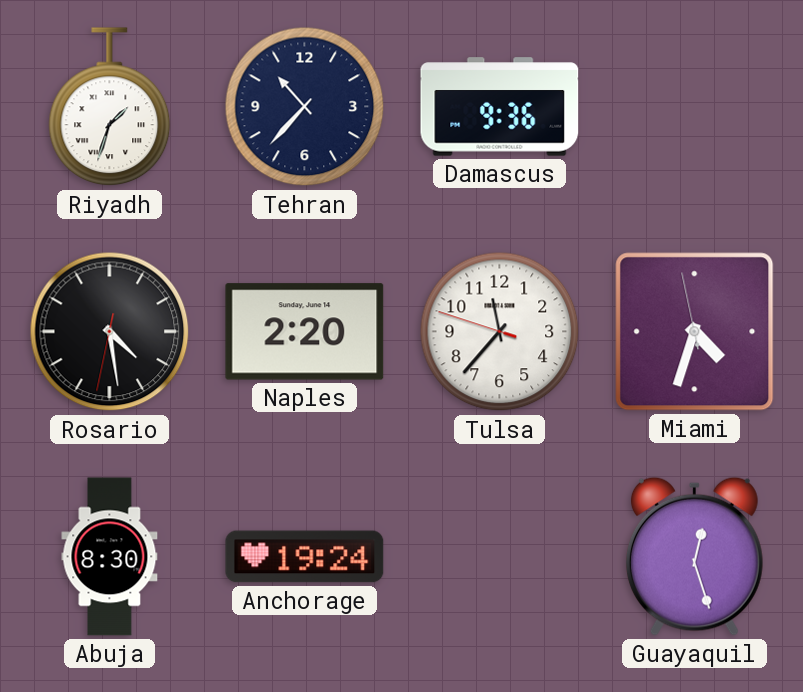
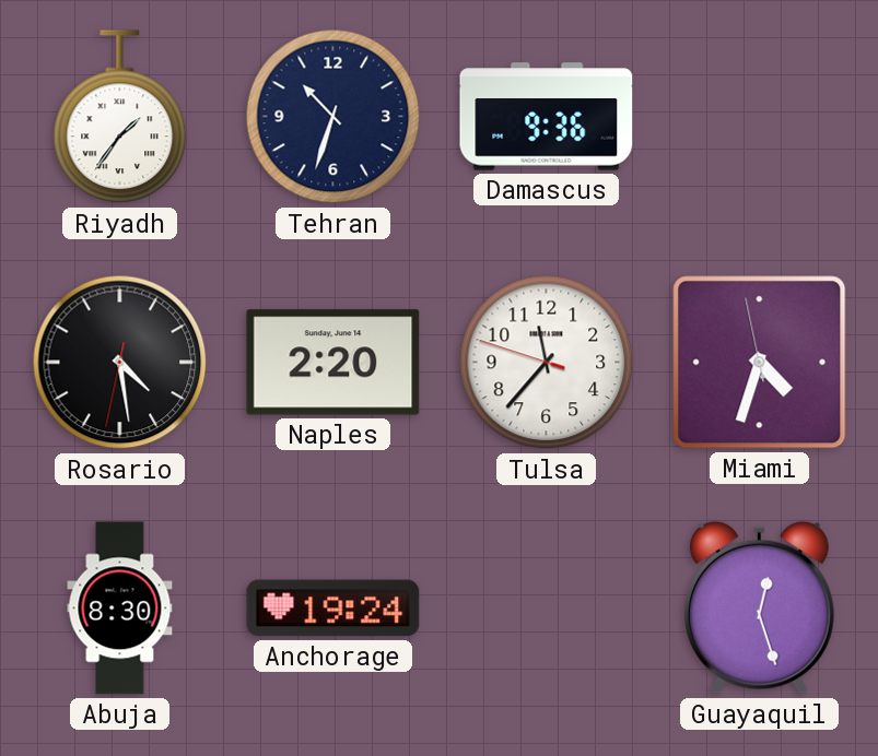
Riyadh: 1:33 -> 1:36
Tehran: 10:37 -> 10:33
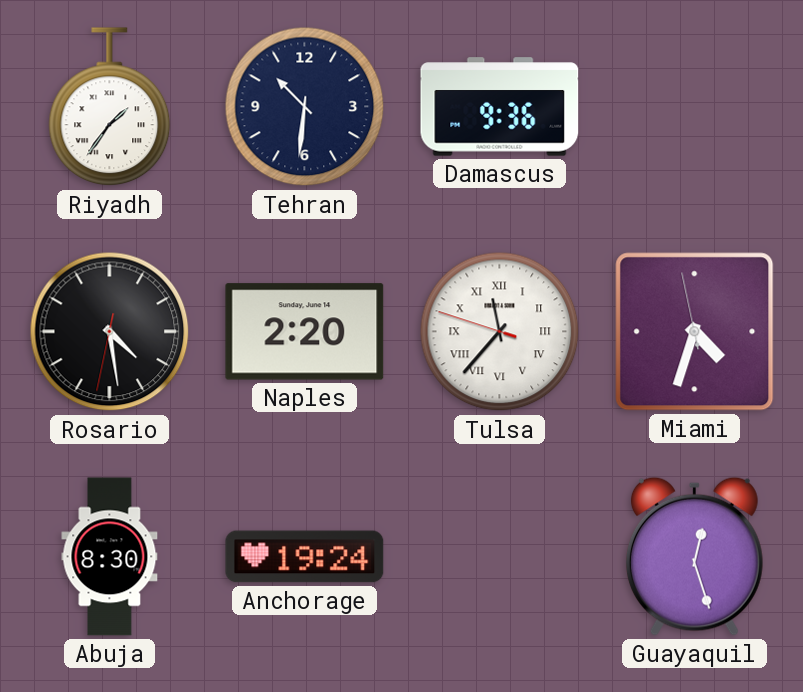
Tehran: 10:33 -> 10:31
Tulsa numerals: Arabic -> Roman
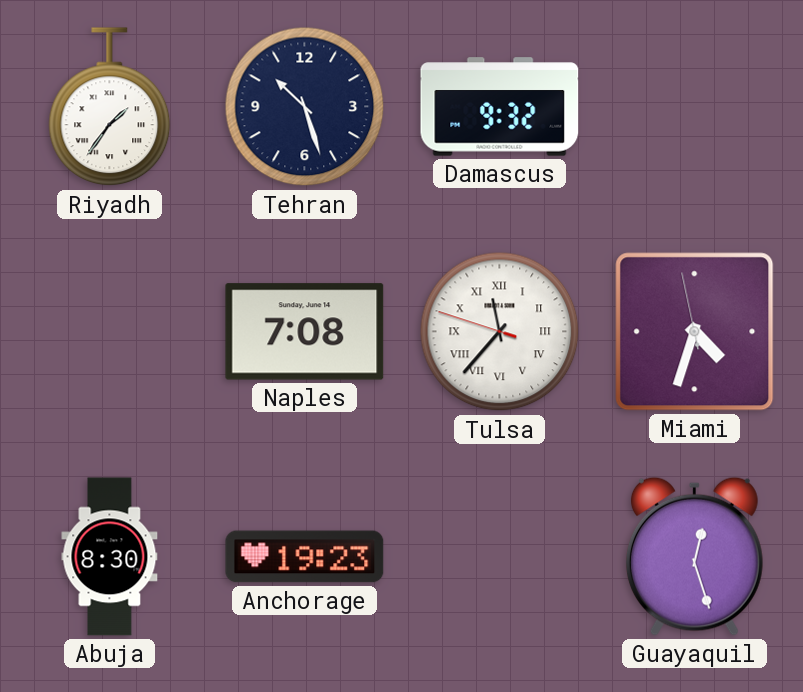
Tehran: 10:31 -> 10:27
Damascus: 9:36 -> 9:32
Rosario: 4:28 -> none
Naples: 2:20 -> 7:08
Anchorage: 19:24 -> 19:23
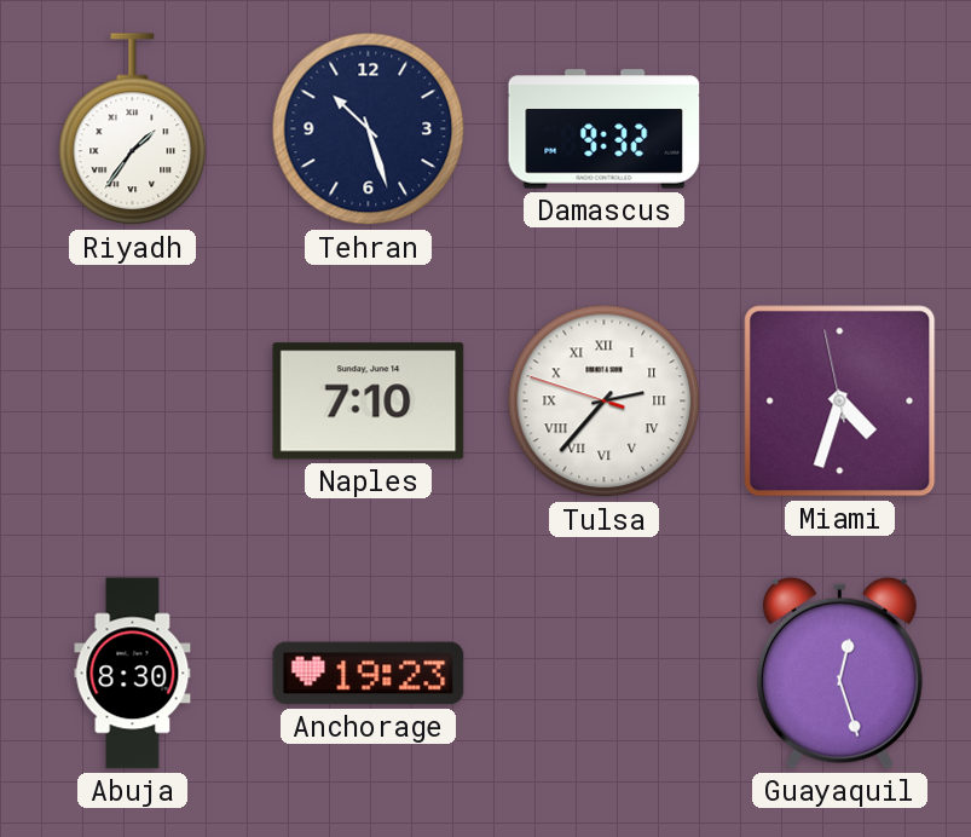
Naples: 7:08 -> 7:10
Tulsa: 11:36 -> 2:36
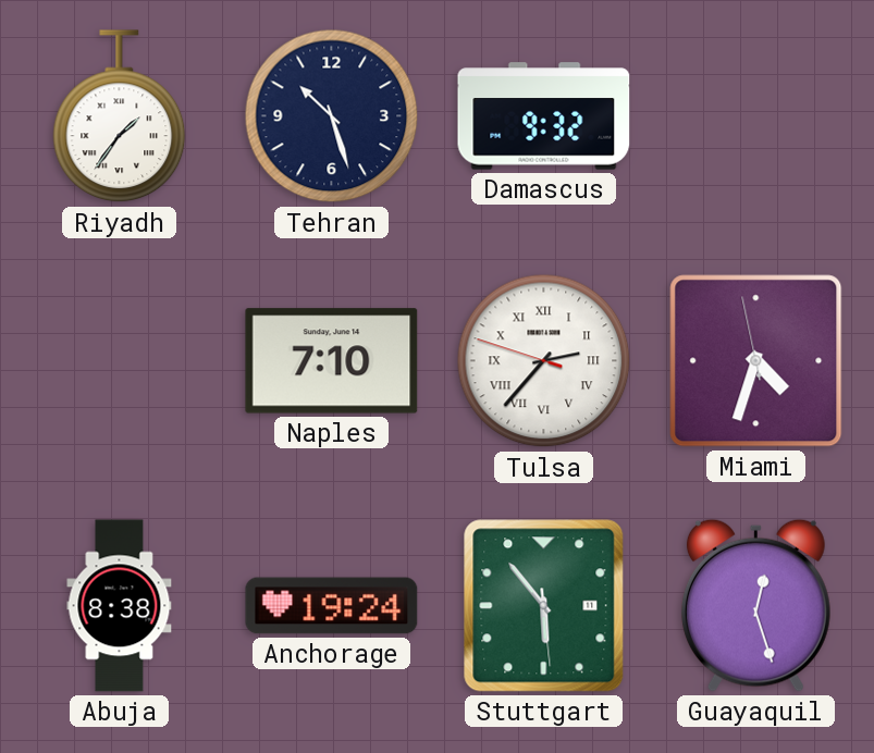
Abuja: 8:30 -> 8:38
Anchorage: 19:23 -> 19:24
Stuttgart: none -> 5:53
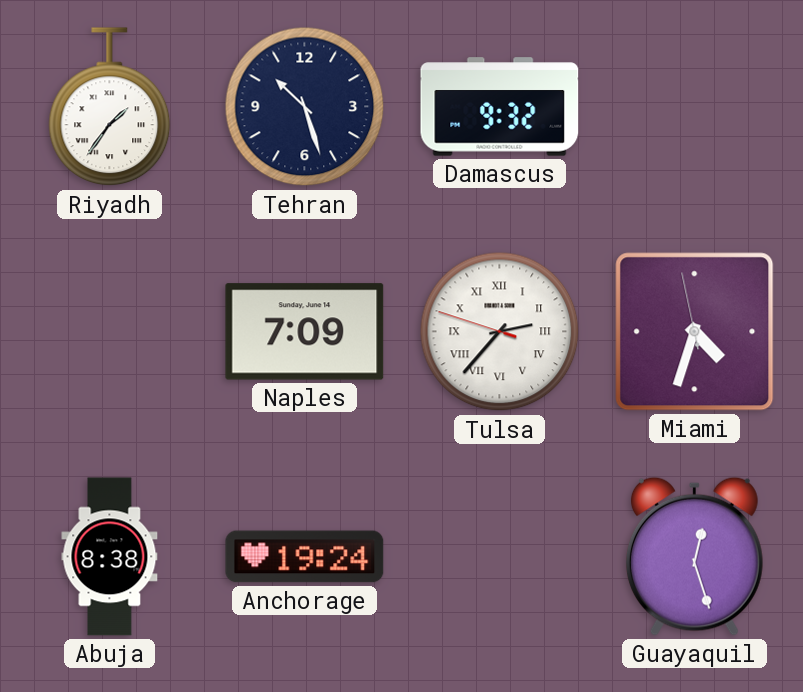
Naples: 7:10 -> 7:09
Stuttgart: 5:53 -> none
